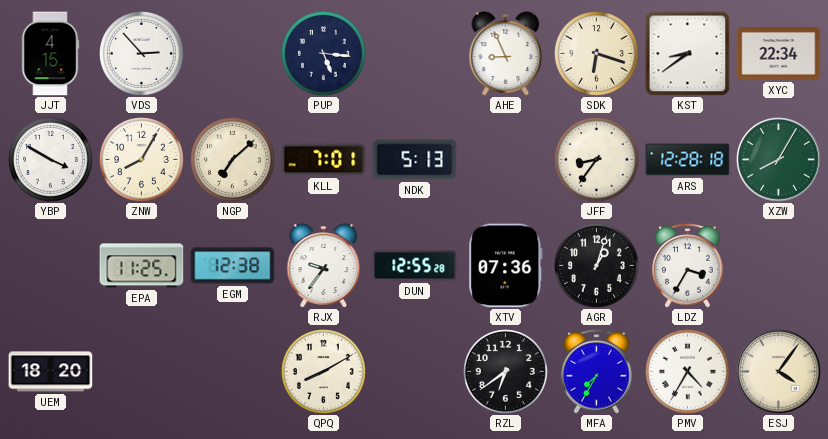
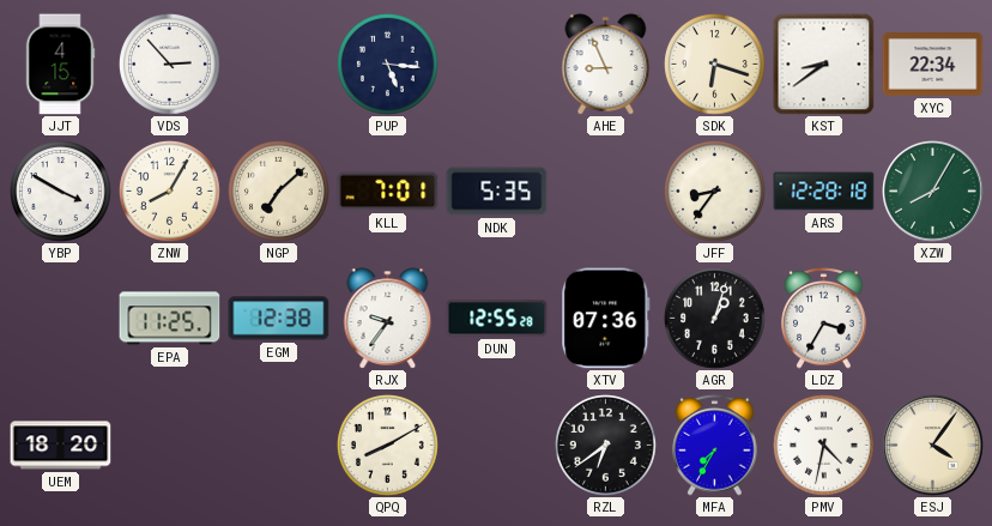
NDK: 5:13 -> 5:35
PMV: 4:35 -> 4:32
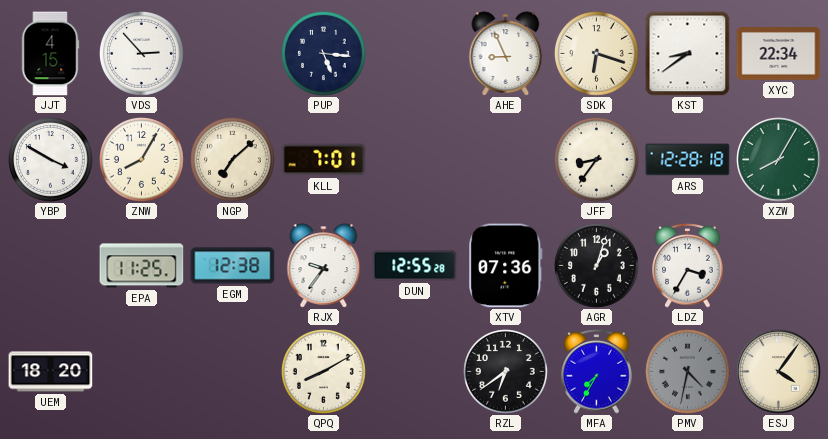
NDK: 5:35 -> none
PMV dial: white -> grey
